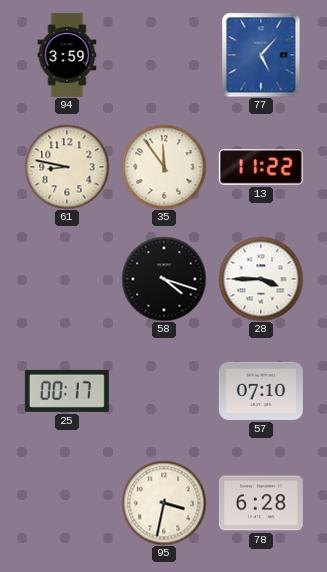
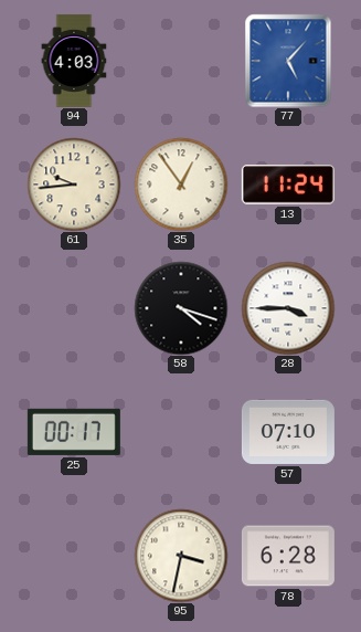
94: 3:59 -> 4:03
61: 8:47 -> 9:44
35: 11:54 -> 12:54
13: 11:22 -> 11:24
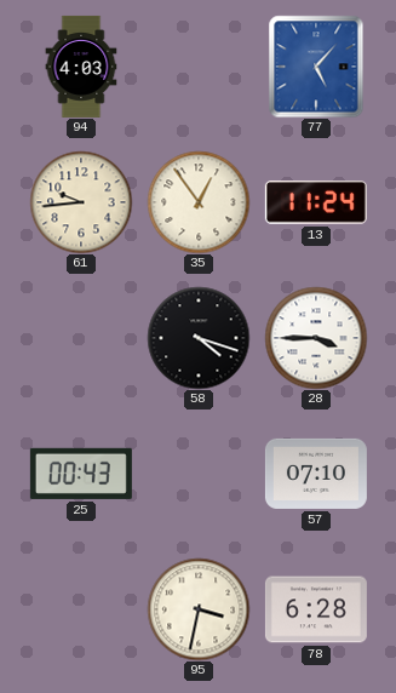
25: 00:17 -> 00:43
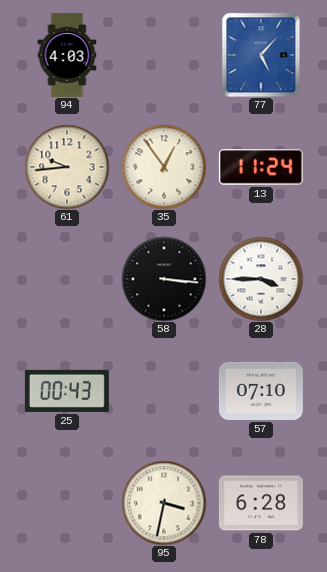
58: 4:18 -> 3:16
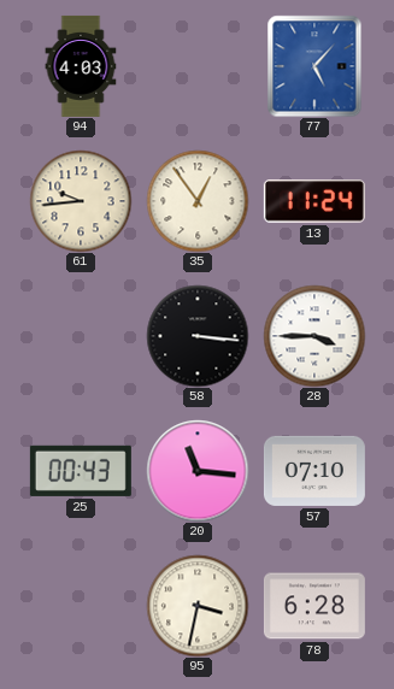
20: none -> 11:16
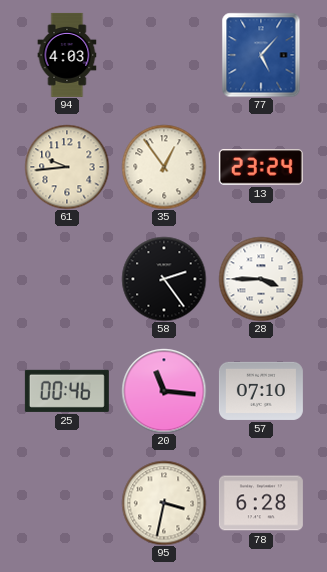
13: 11:24 -> 23:24
58: 3:16 -> 2:24
25: 00:43 -> 00:46
